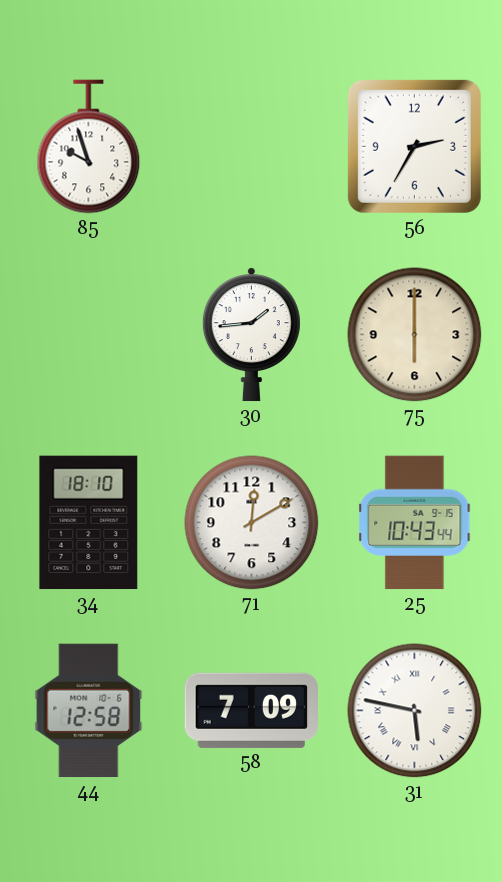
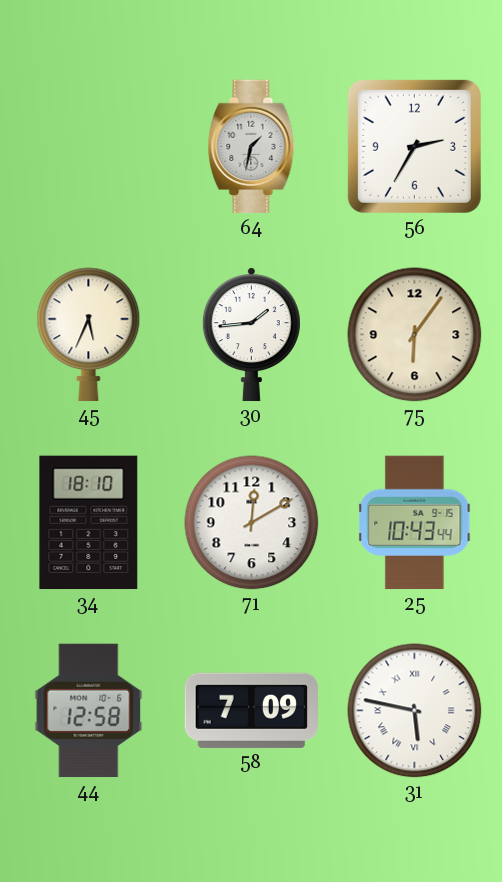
85: 9:57 -> none
64: none -> 1:32
45: none -> 5:34
75: 6:00 -> 6:06
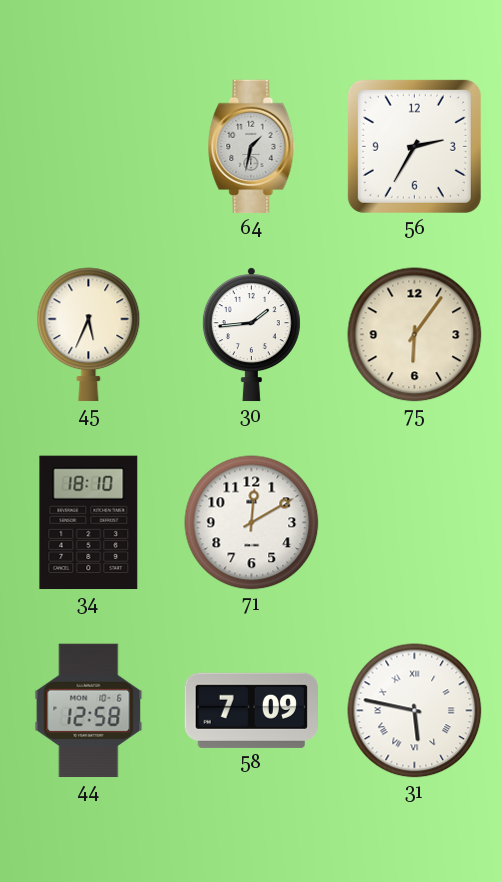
25: 10:43 -> none
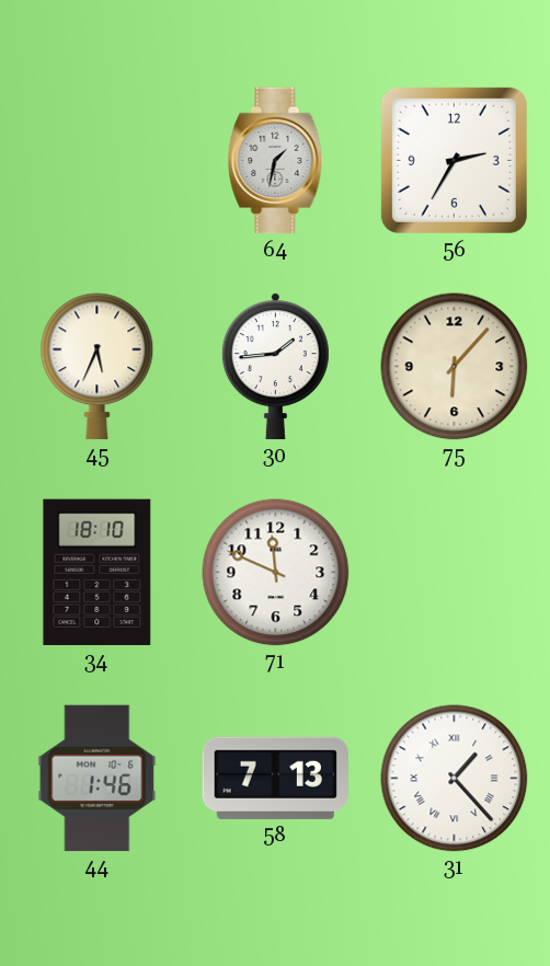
75: 6:06 -> 6:07
71: 12:10 -> 11:49
44: 12:58 -> 1:46
58: 7:09 -> 7:13
31: 5:47 -> 1:23
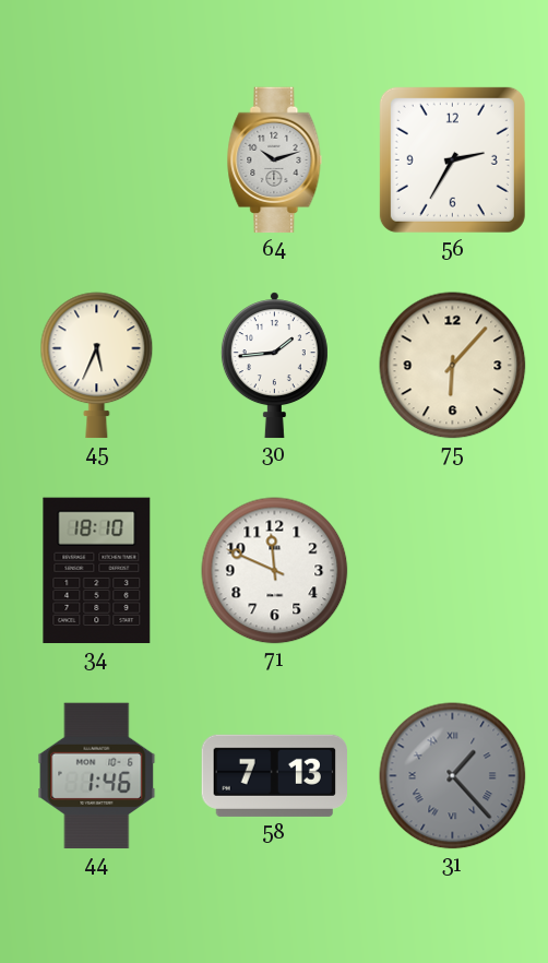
64: 1:32 -> 10:12
31 dial: white -> grey
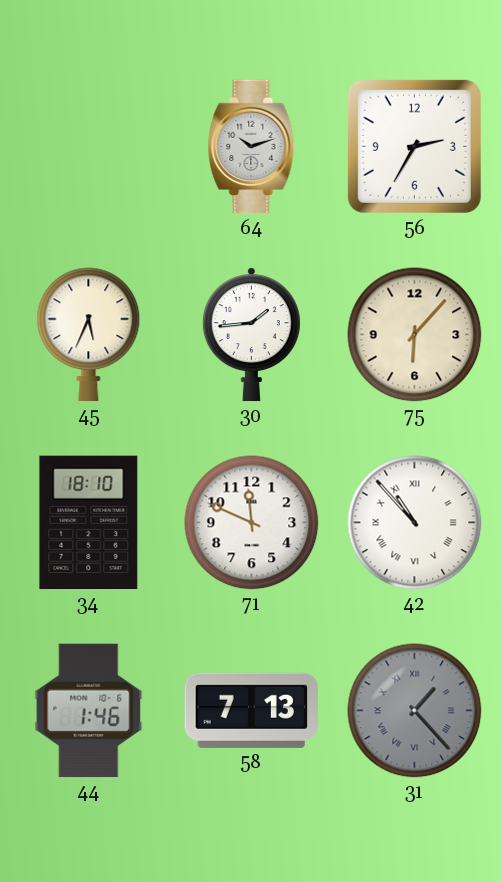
42: none -> 10:53
